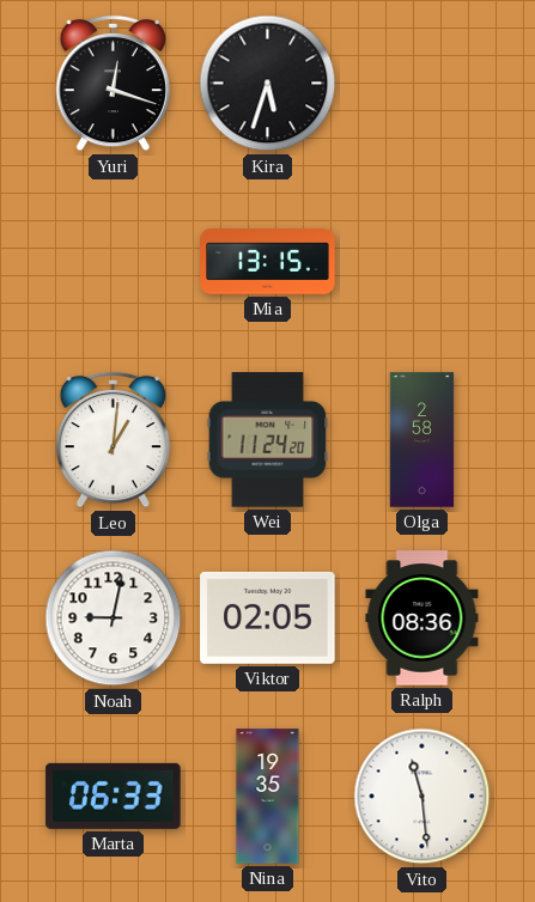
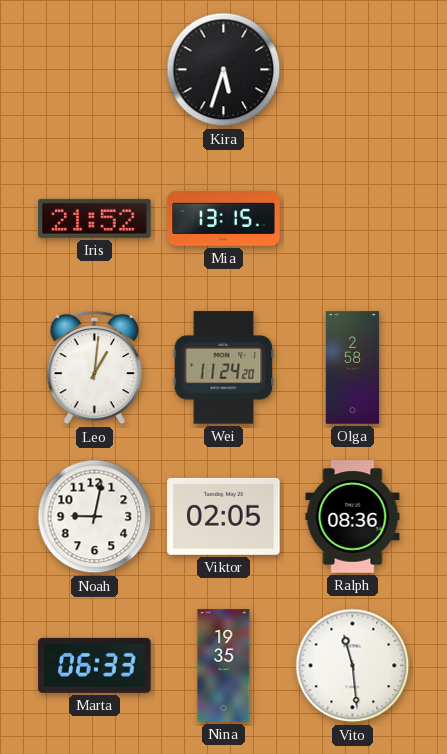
Yuri: 12:18 -> none
Iris: none -> 21:52
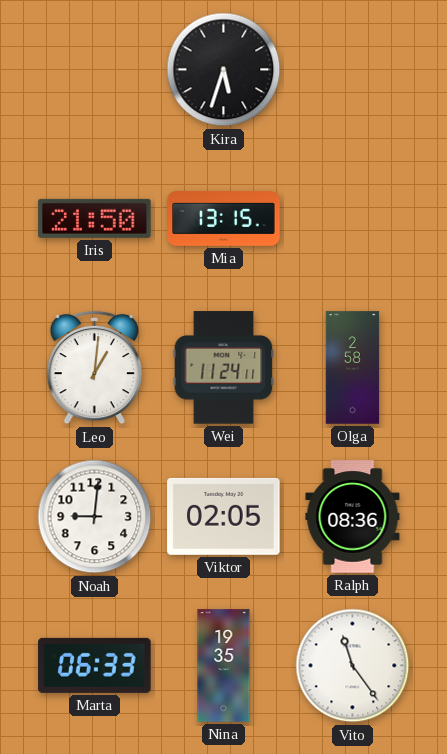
Iris: 21:52 -> 21:50
Wei: 11:24:20 -> 11:24:11
Noah: 9:02 -> 9:01
Vito: 11:29 -> 11:24
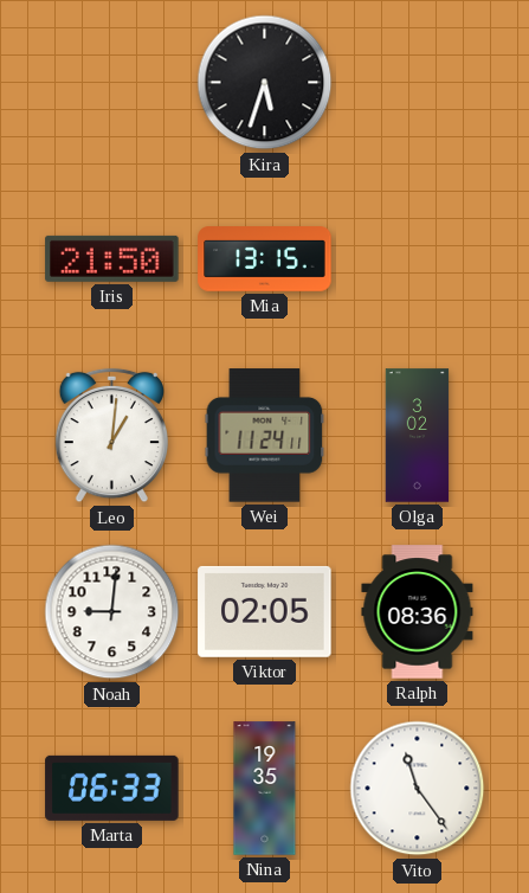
Olga: 2:58 -> 3:02
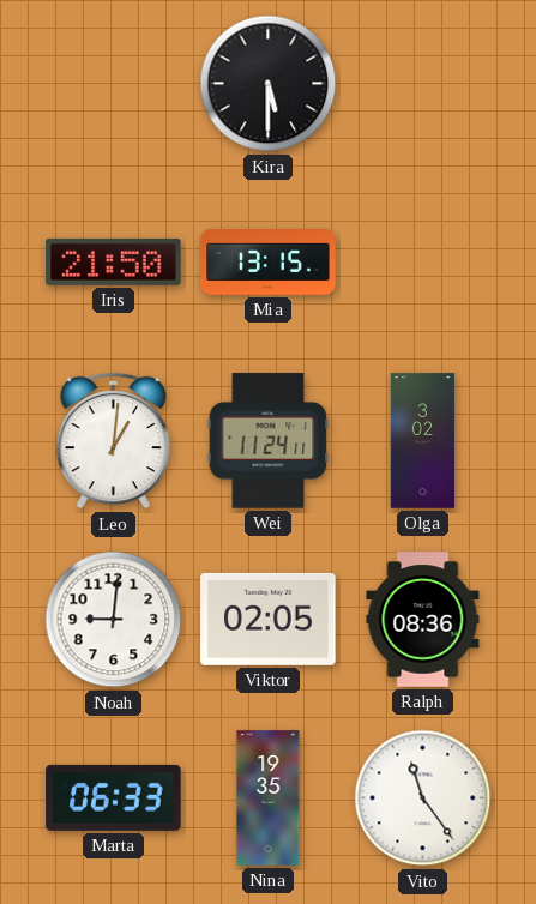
Kira: 5:33 -> 5:30
